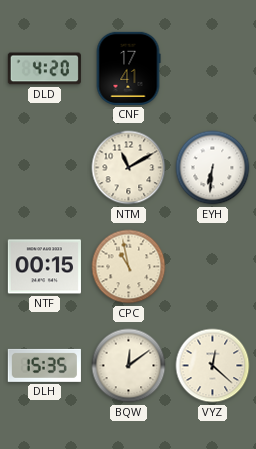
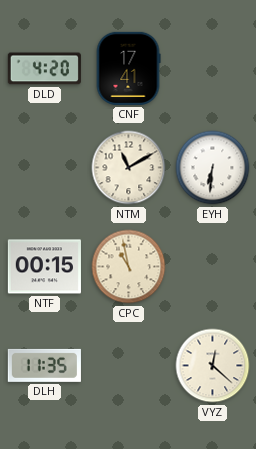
DLH: 15:35 -> 11:35
BQW: 12:09 -> none
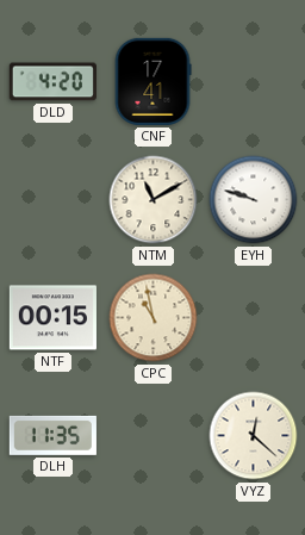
EYH: 6:31 -> 9:48
